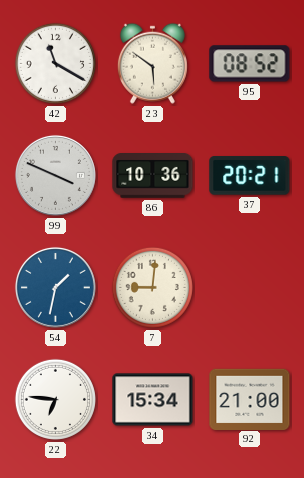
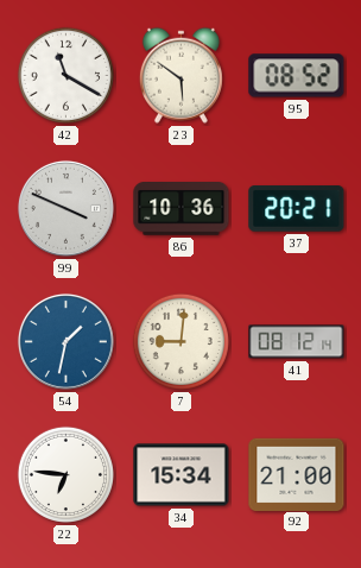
41: none -> 08:12
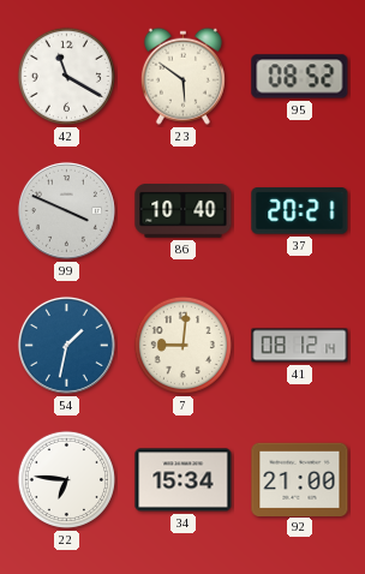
86: 10:36 -> 10:40
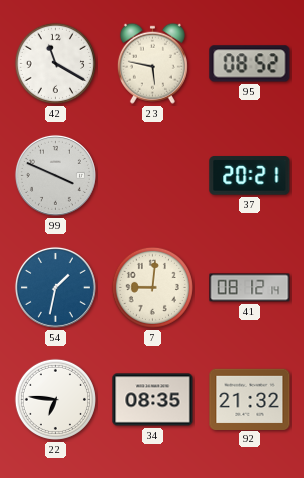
23: 5:51 -> 5:47
86: 10:40 -> none
34: 15:34 -> 08:35
92: 21:00 -> 21:32
